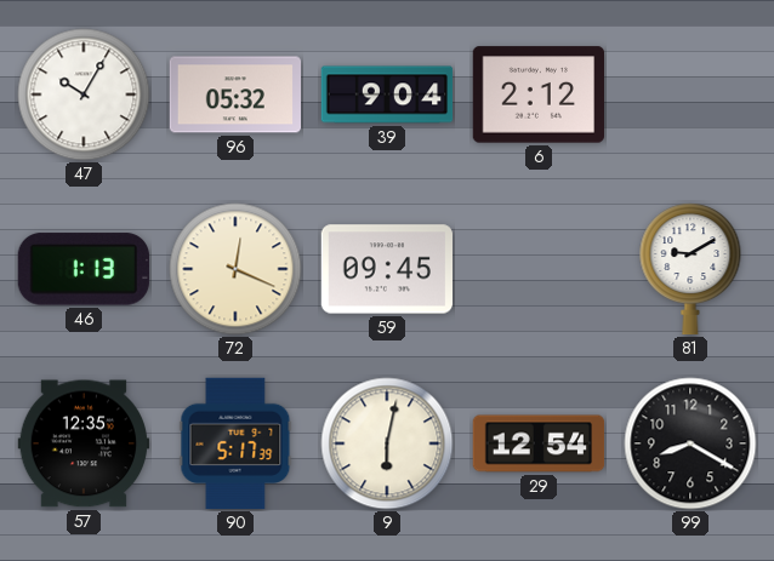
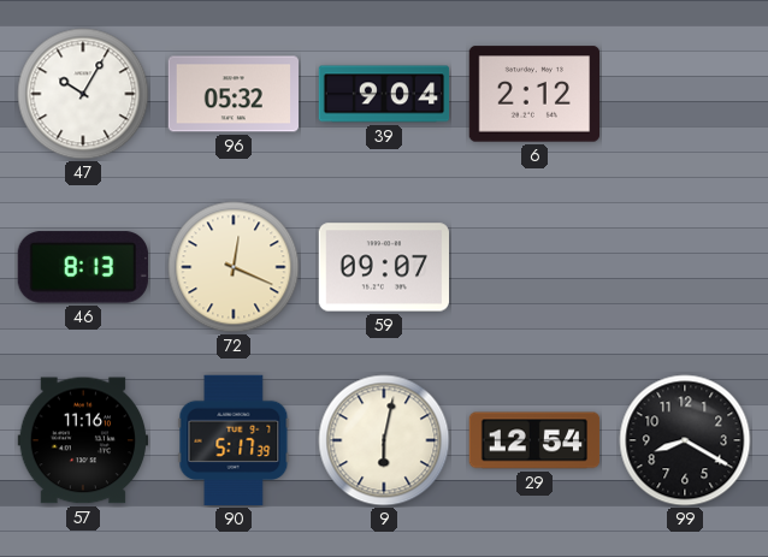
46: 1:13 -> 8:13
59: 09:45 -> 09:07
81: 9:10 -> none
57: 12:35 -> 11:16
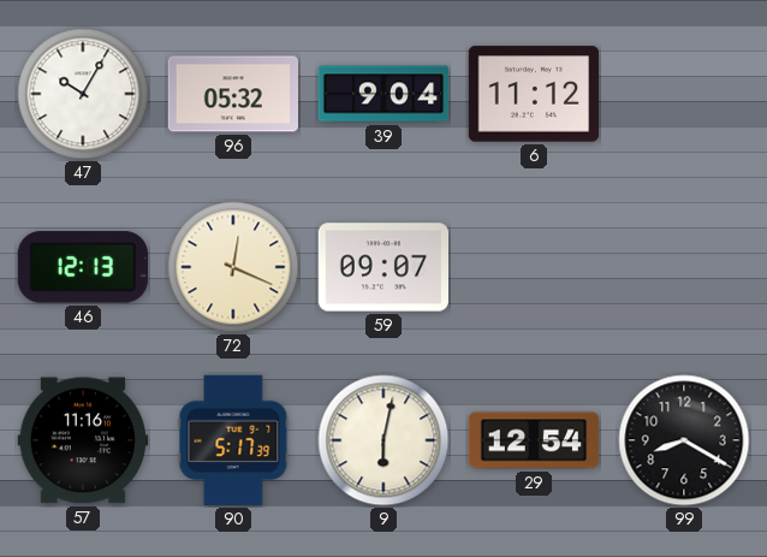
6: 2:12 -> 11:12
46: 8:13 -> 12:13
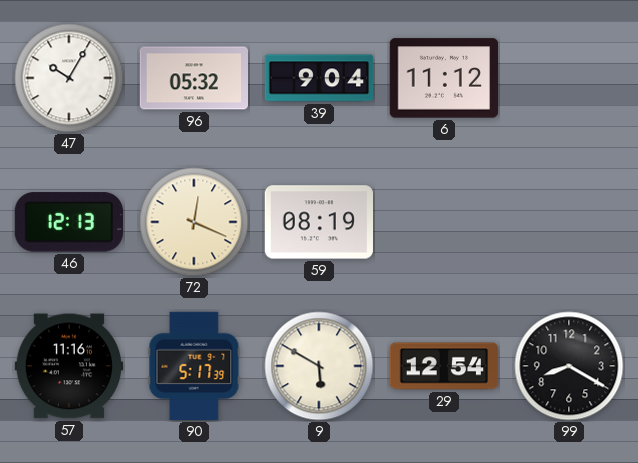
59: 09:07 -> 08:19
9: 6:02 -> 5:50
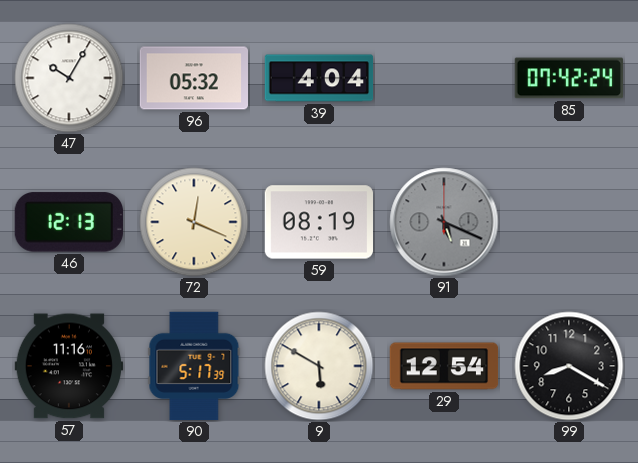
39: 9:04 -> 4:04
6: 11:12 -> none
85: none -> 07:42
91: none -> 5:19
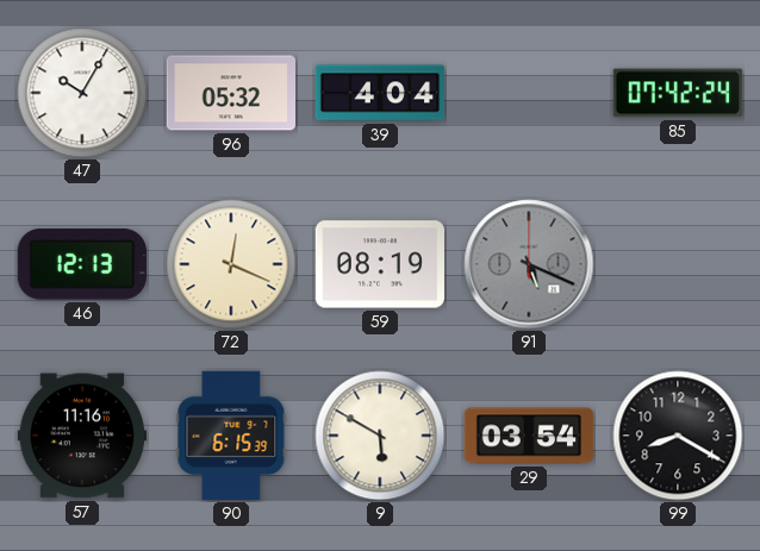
90: 5:17 -> 6:15
29: 12:54 -> 03:54
